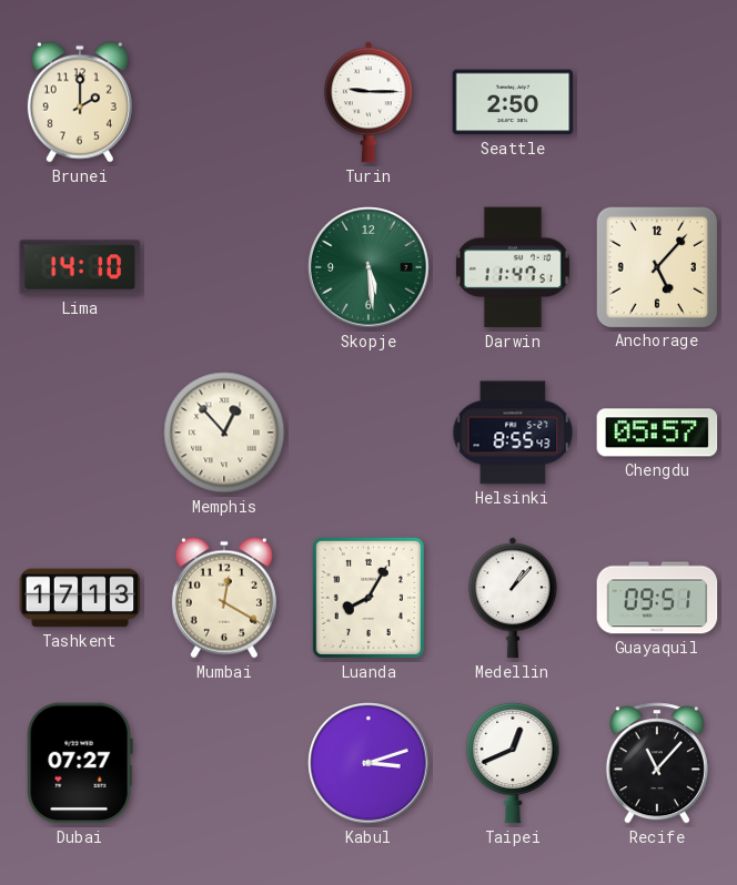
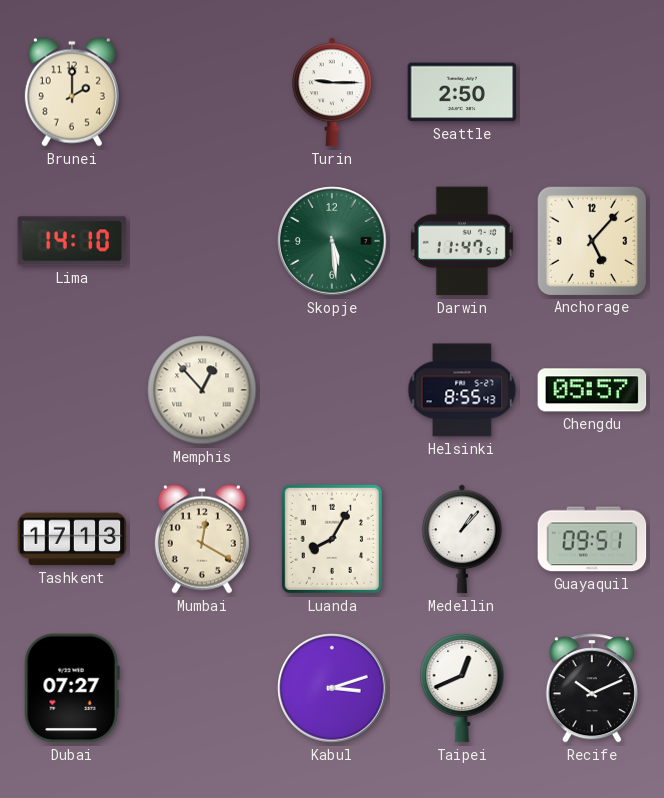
Recife: 11:07 -> 10:11
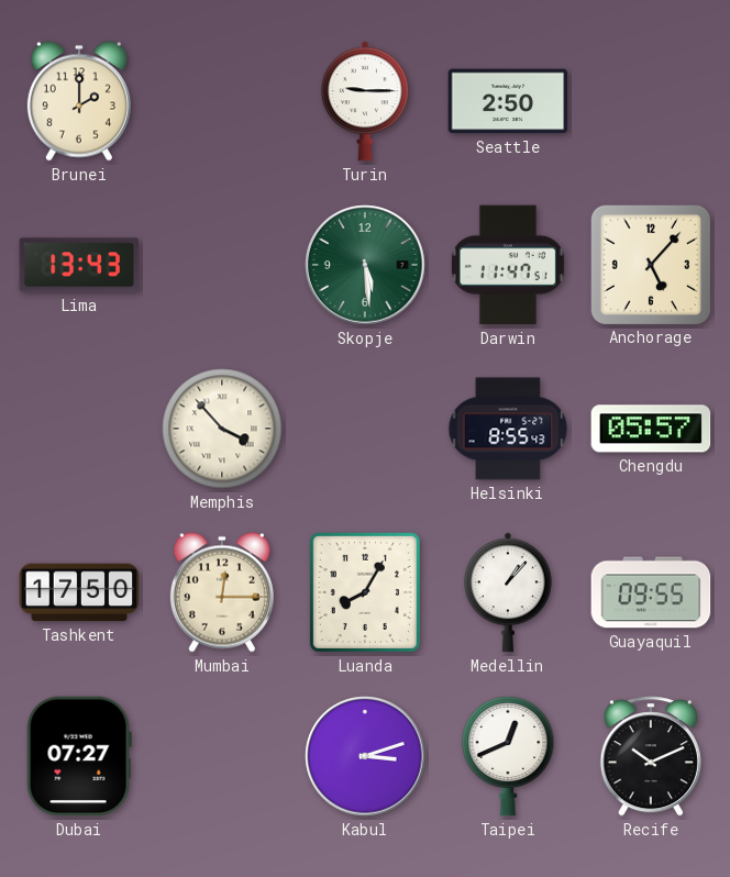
Lima: 14:10 -> 13:43
Memphis: 12:53 -> 3:53
Tashkent: 17:13 -> 17:50
Mumbai: 12:20 -> 12:15
Guayaquil: 09:51 -> 09:55
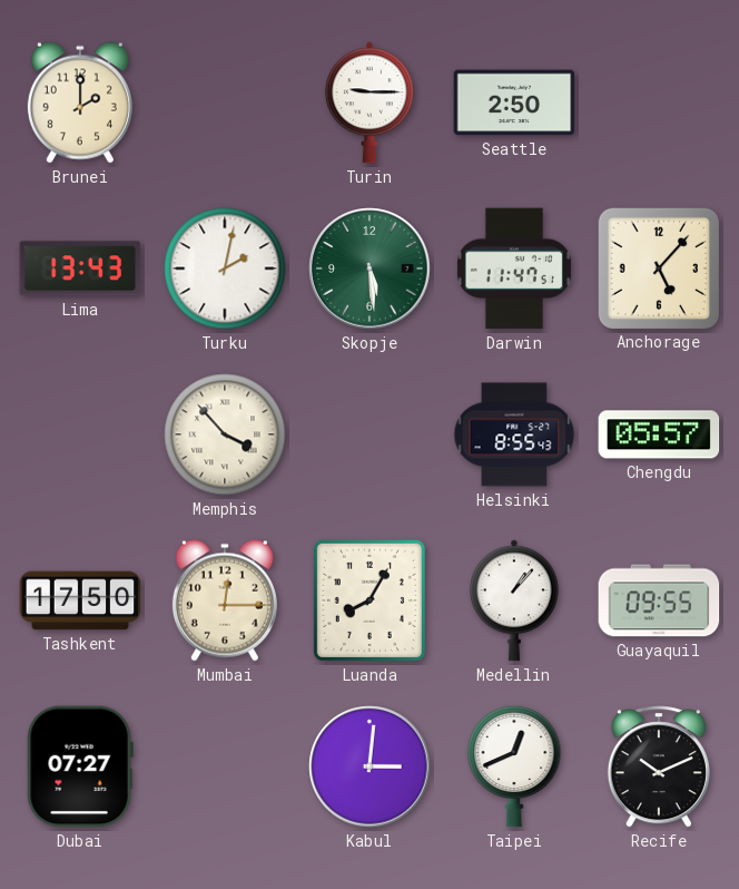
Turku: none -> 2:02
Kabul: 3:12 -> 3:01
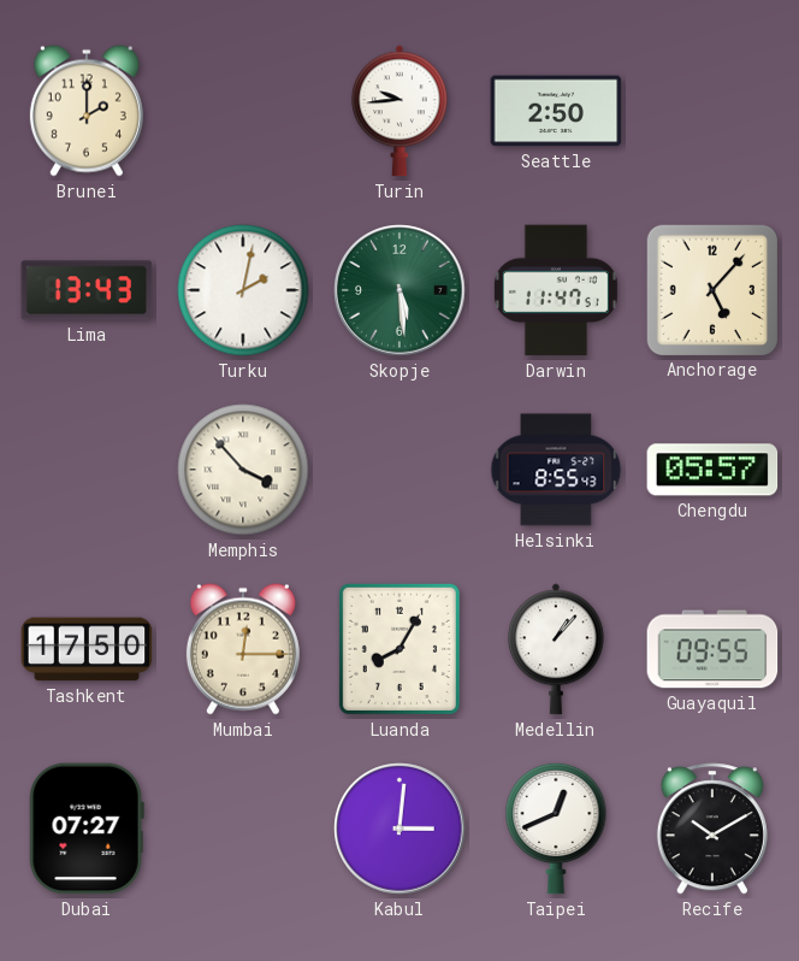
Turin: 9:15 -> 9:44
Recife: 10:11 -> 10:10
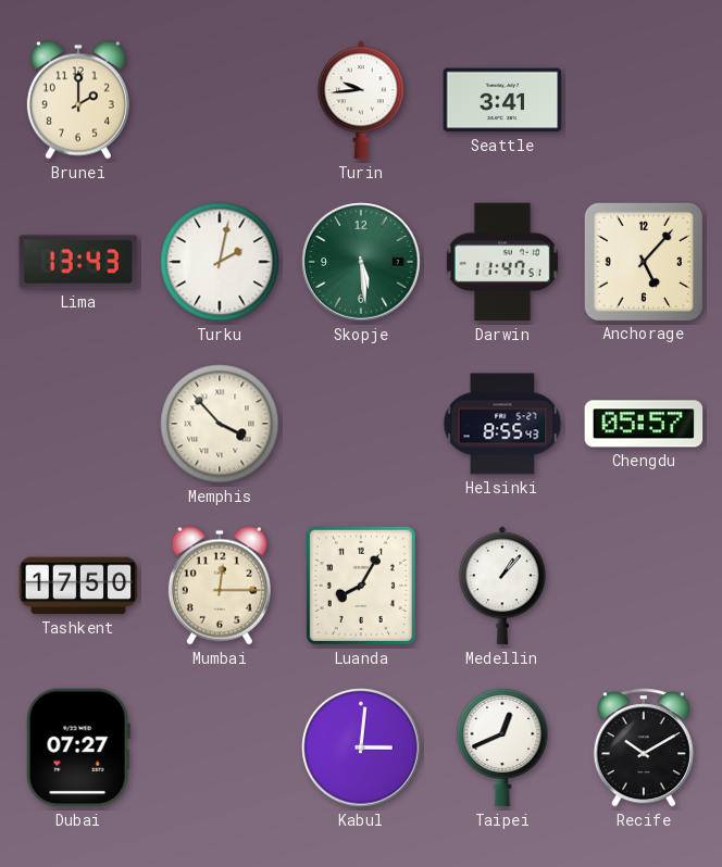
Seattle: 2:50 -> 3:41
Guayaquil: 09:55 -> none
